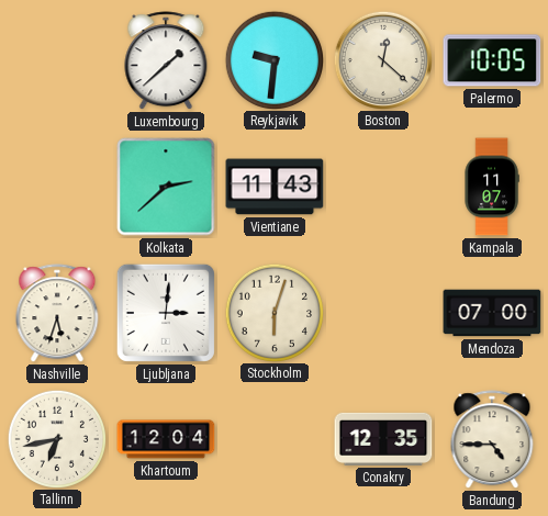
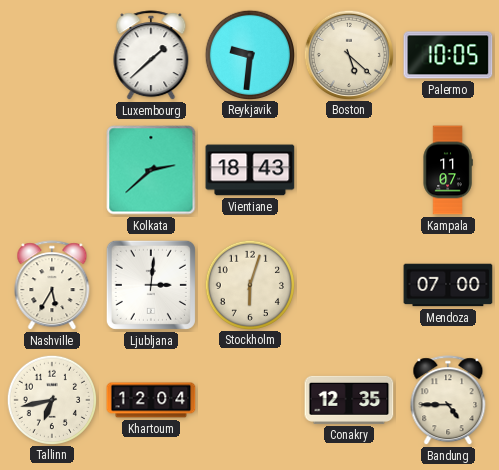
Boston: 12:22 -> 5:22
Vientiane: 11:43 -> 18:43
Nashville: 5:33 -> 5:35
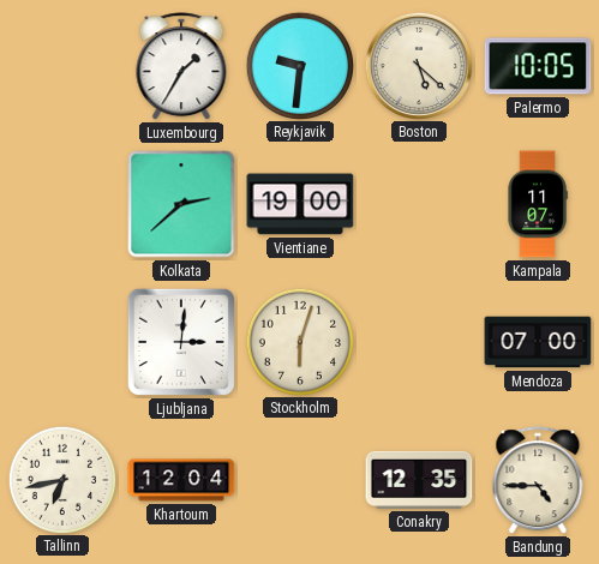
Luxembourg: 1:38 -> 1:35
Vientiane: 18:43 -> 19:00
Nashville: 5:35 -> none
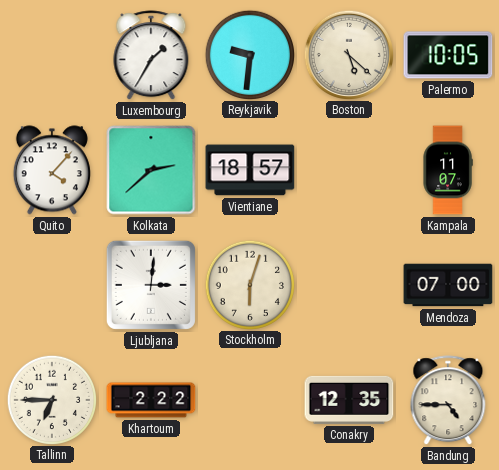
Quito: none -> 4:07
Vientiane: 19:00 -> 18:57
Tallinn: 6:43 -> 6:45
Khartoum: 12:04 -> 2:22
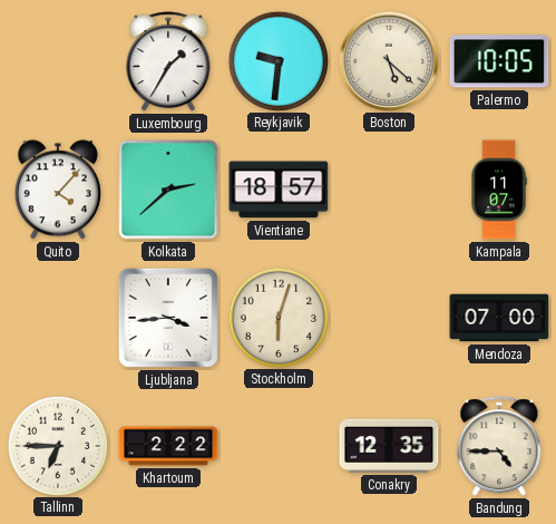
Ljubljana: 3:01 -> 3:44
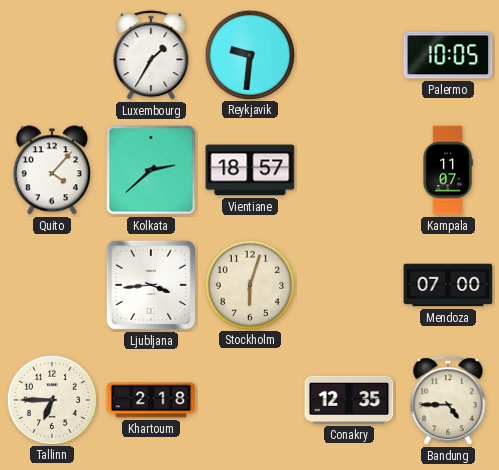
Boston: 5:22 -> none
Khartoum: 2:22 -> 2:18
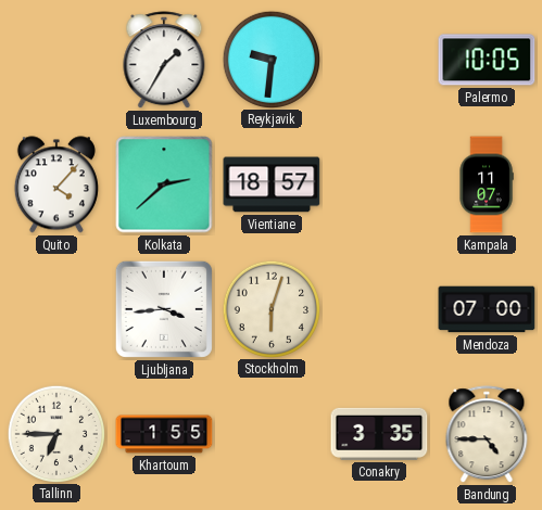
Khartoum: 2:18 -> 1:55
Conakry: 12:35 -> 3:35
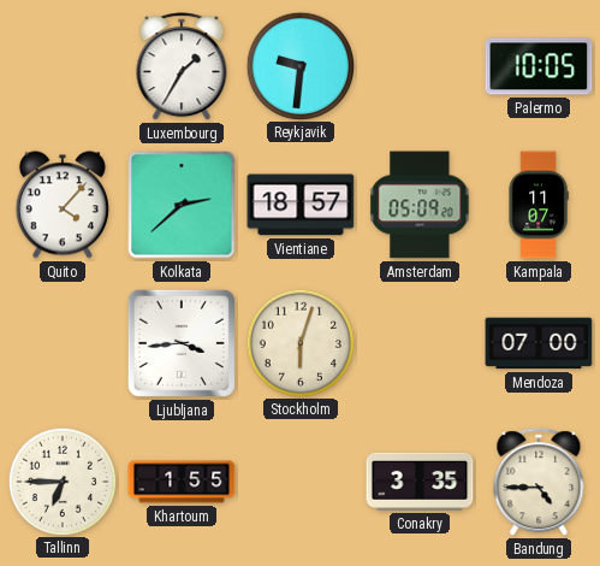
Amsterdam: none -> 05:09
